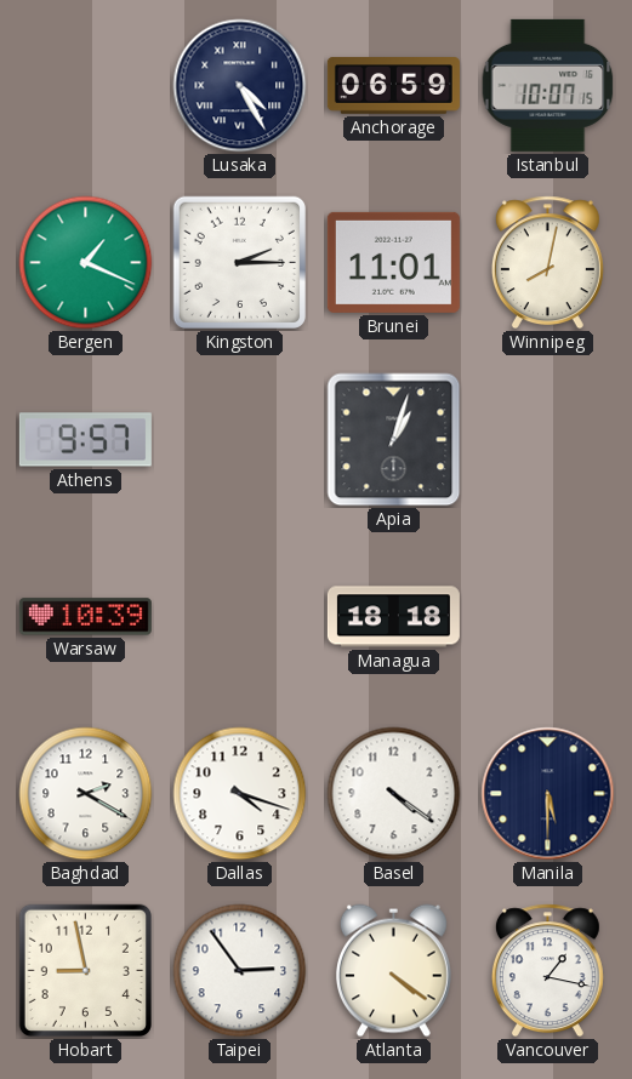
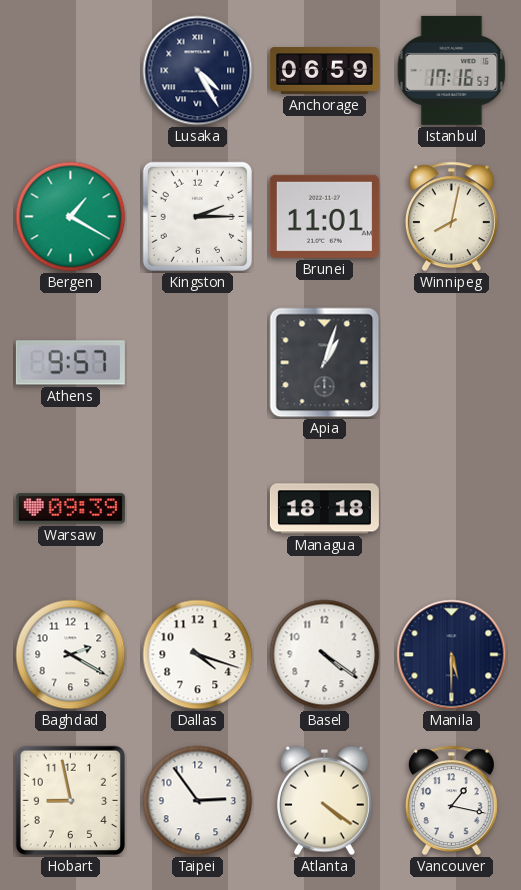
Istanbul: 10:07 -> 17:16
Bergen: 1:19 -> 1:20
Warsaw: 10:39 -> 09:39
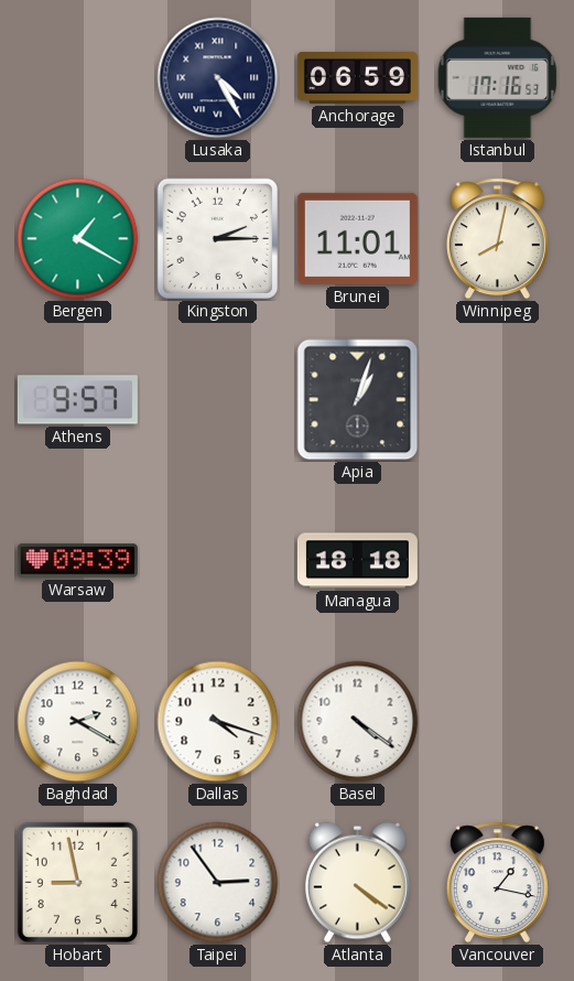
Manila: 5:30 -> none
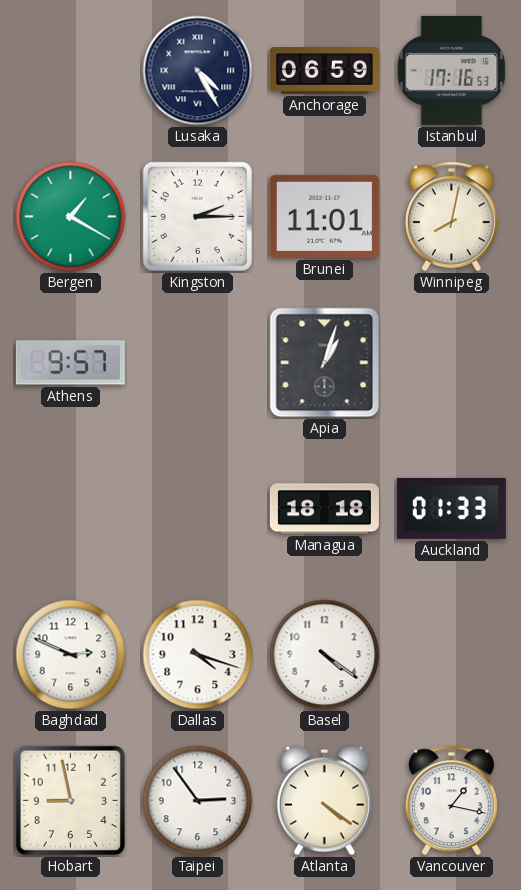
Warsaw: 09:39 -> none
Auckland: none -> 01:33
Baghdad: 2:20 -> 2:49
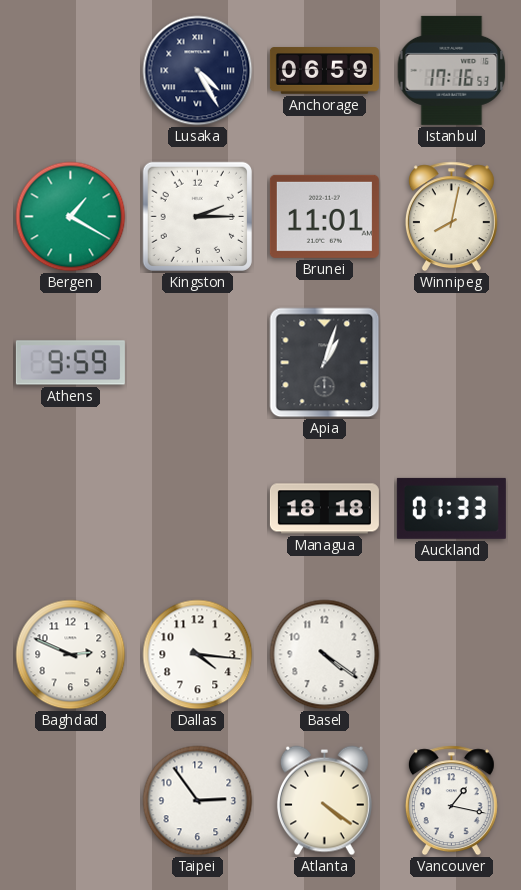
Athens: 9:57 -> 9:59
Dallas: 4:18 -> 4:16
Hobart: 8:58 -> none
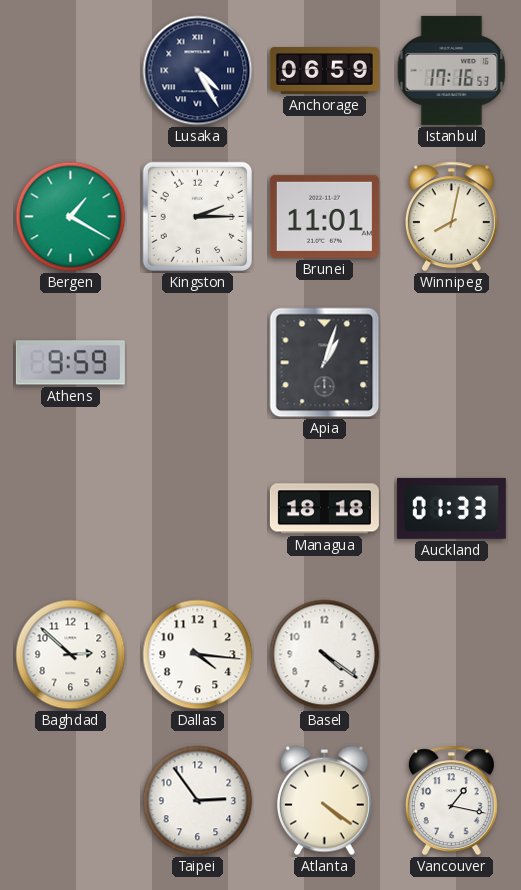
Baghdad: 2:49 -> 2:52
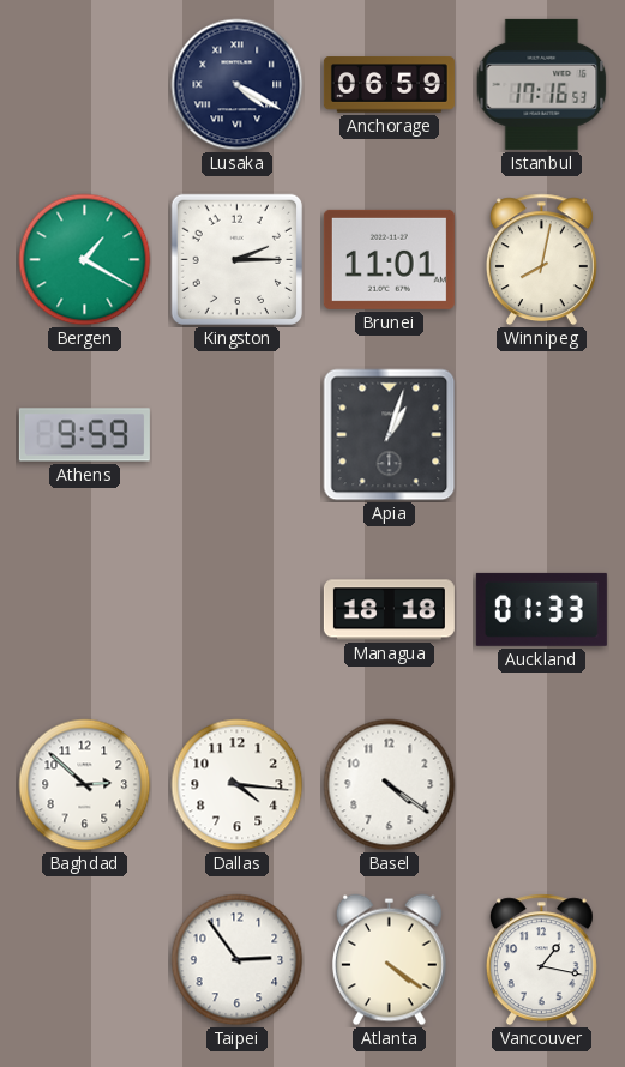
Lusaka: 4:25 -> 4:20
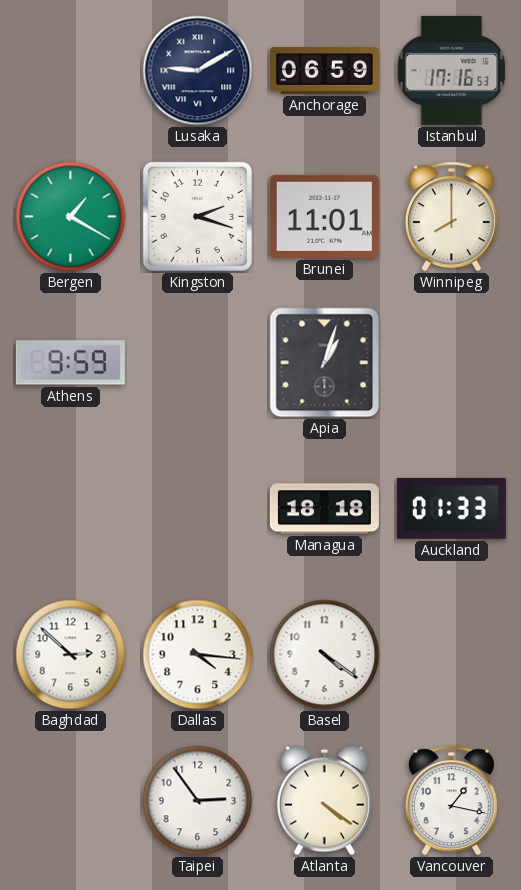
Lusaka: 4:20 -> 9:10
Kingston: 2:15 -> 2:18
Winnipeg: 8:02 -> 8:00
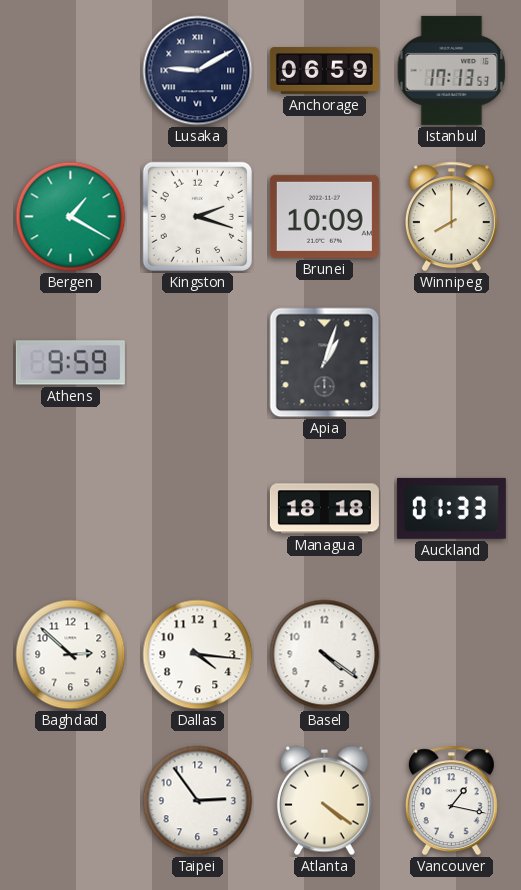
Istanbul: 17:16 -> 17:13
Brunei: 11:01 -> 10:09
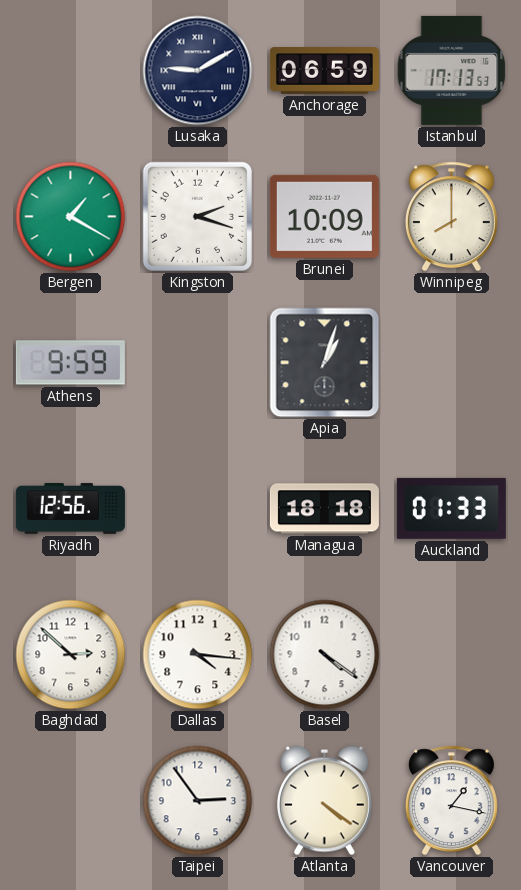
Riyadh: none -> 12:56
